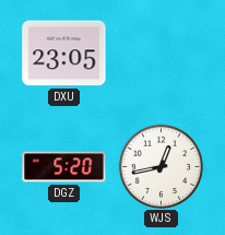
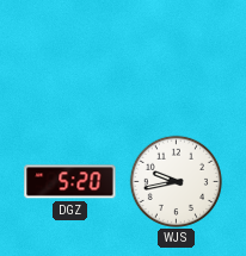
DXU: 23:05 -> none
WJS: 12:43 -> 9:43
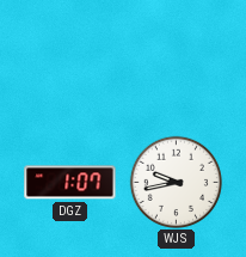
DGZ: 5:20 -> 1:07
